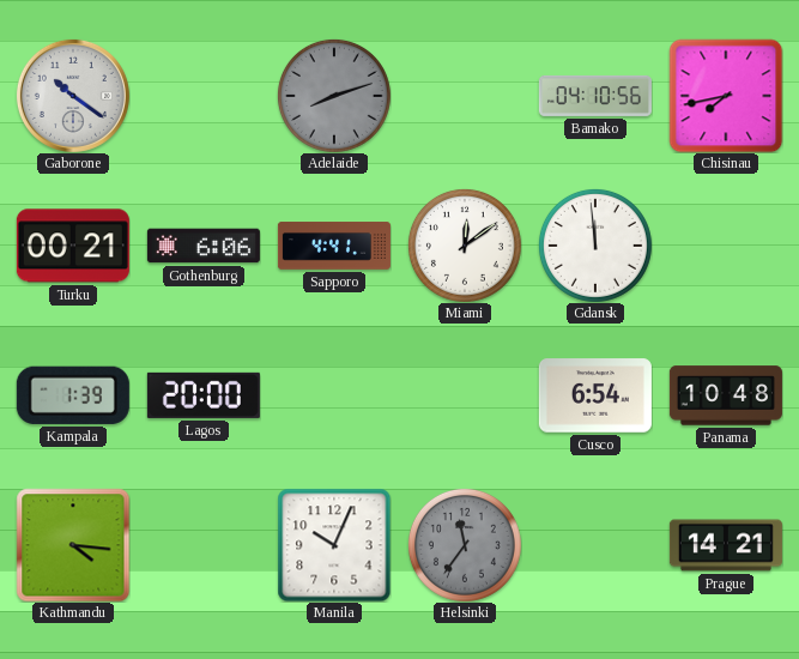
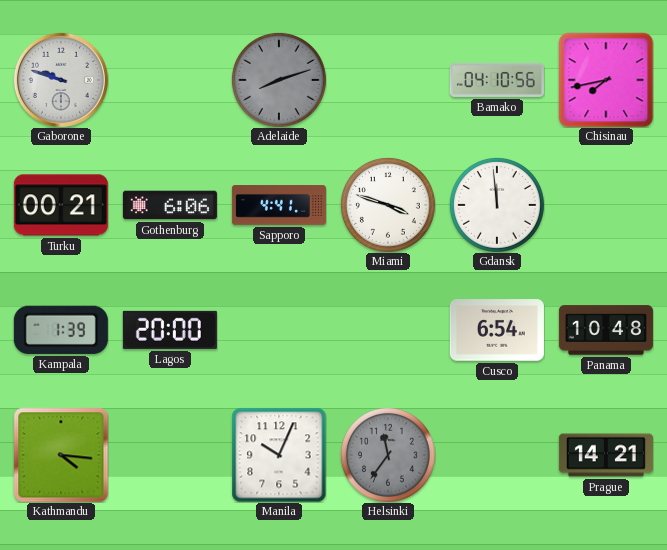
Gaborone: 10:21 -> 9:48
Miami: 12:09 -> 3:48
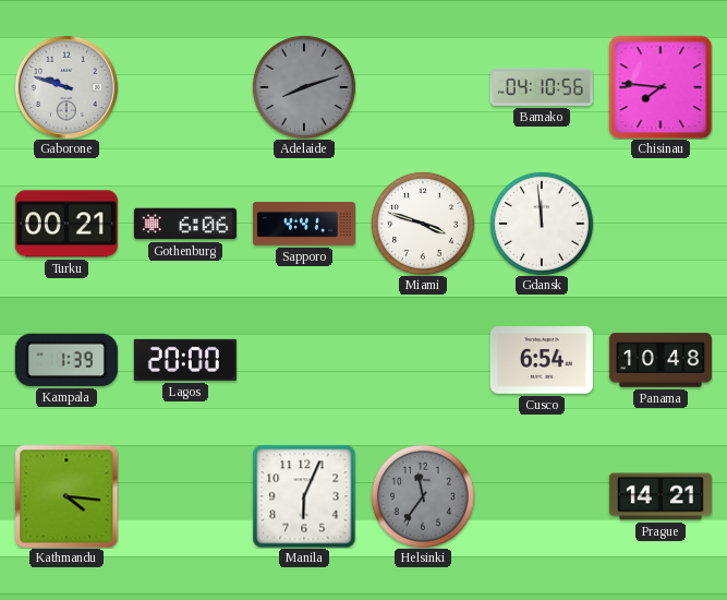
Chisinau: 7:43 -> 7:46
Manila: 10:04 -> 6:04
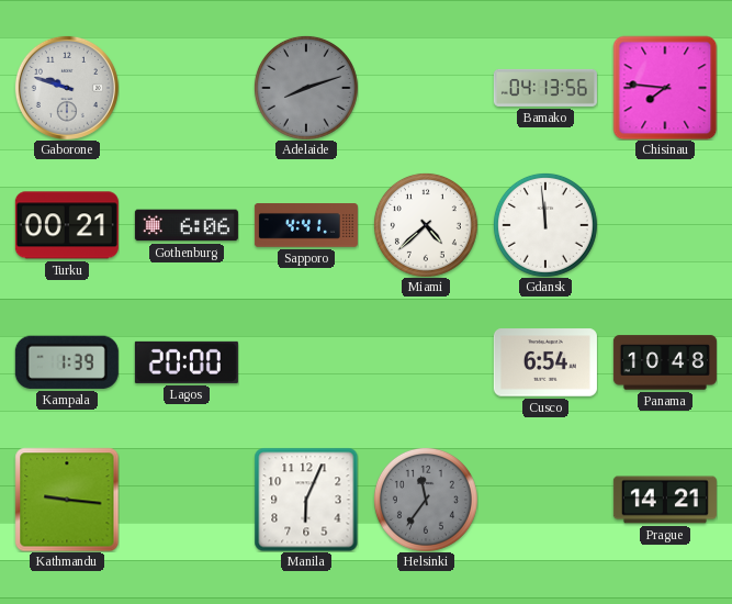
Bamako: 04:10 -> 04:13
Miami: 3:48 -> 4:38
Kathmandu: 4:16 -> 9:16
